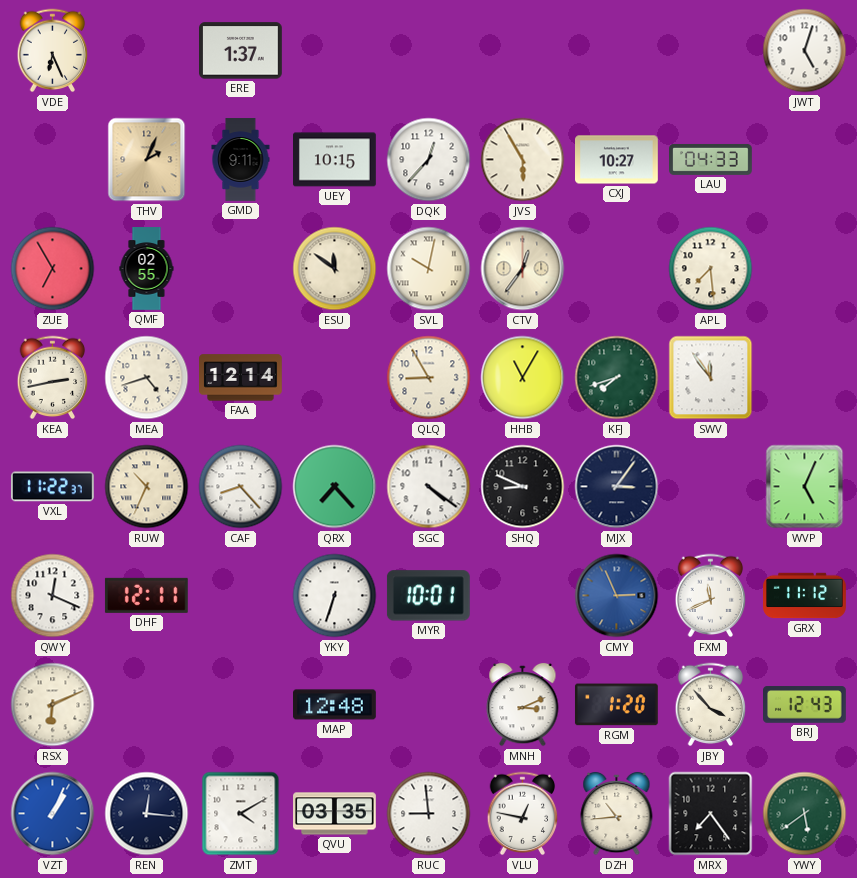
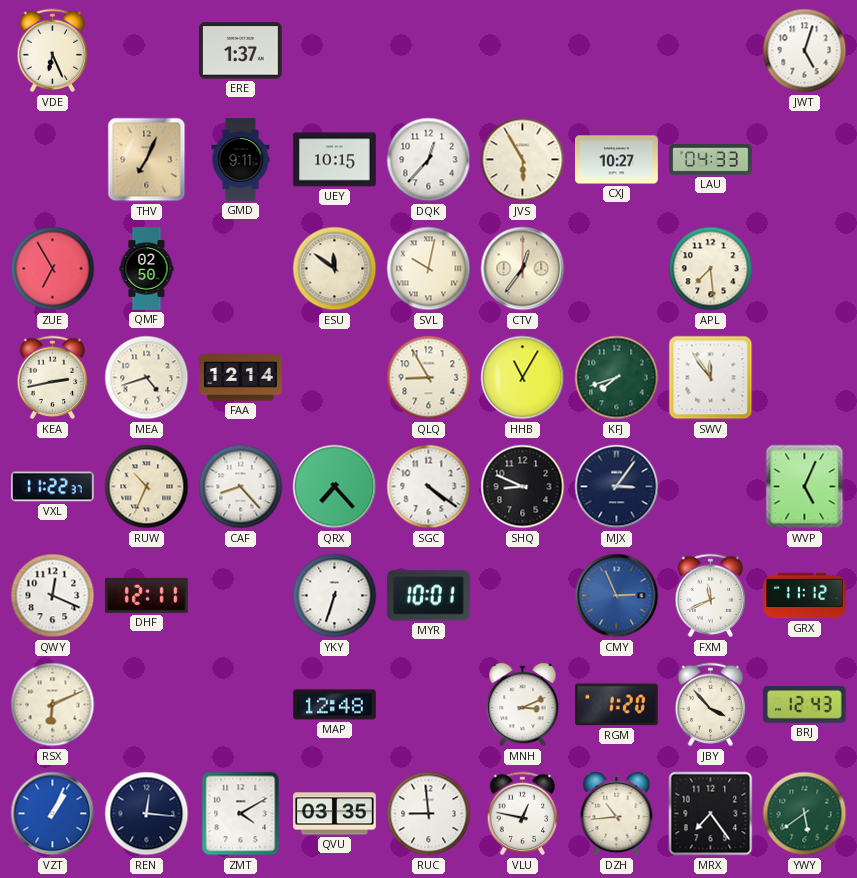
THV: 2:04 -> 7:04
QMF: 02:55 -> 02:50
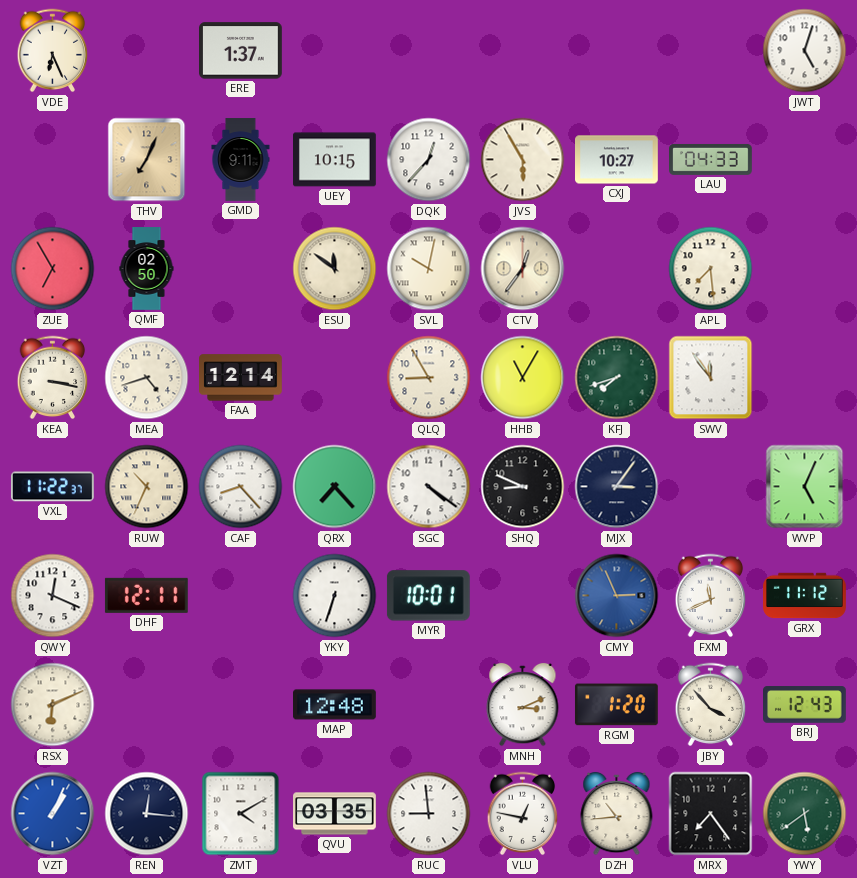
KEA: 2:43 -> 3:17
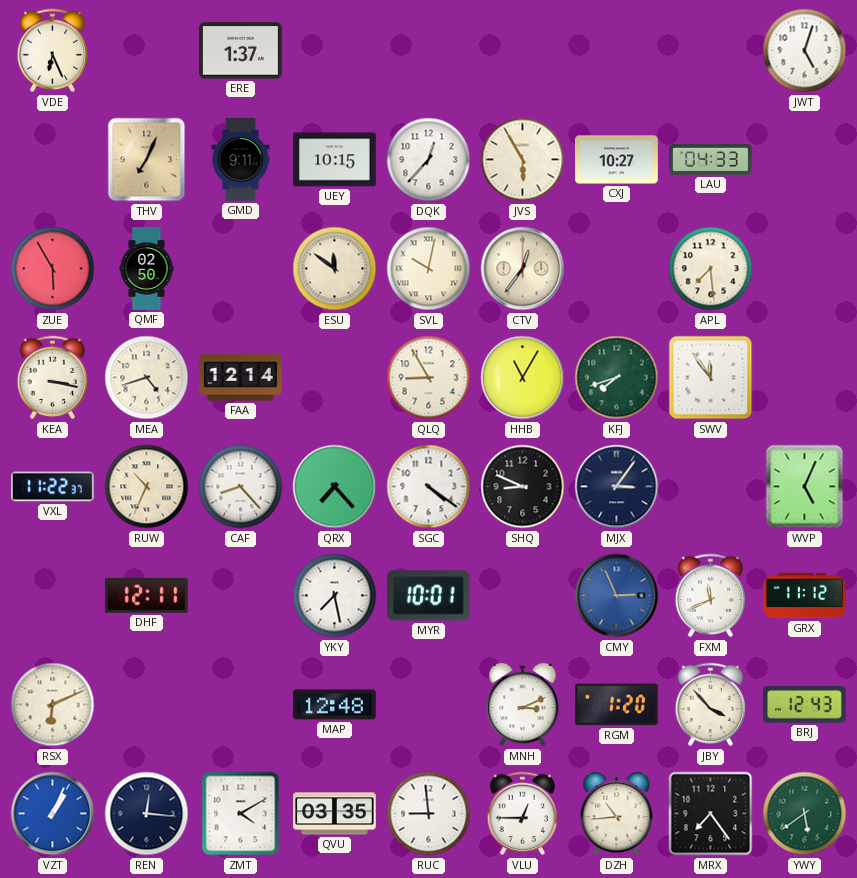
ZUE: 6:55 -> 5:55
QWY: 12:19 -> none
YKY: 6:33 -> 7:28
VLU: 12:47 -> 12:45
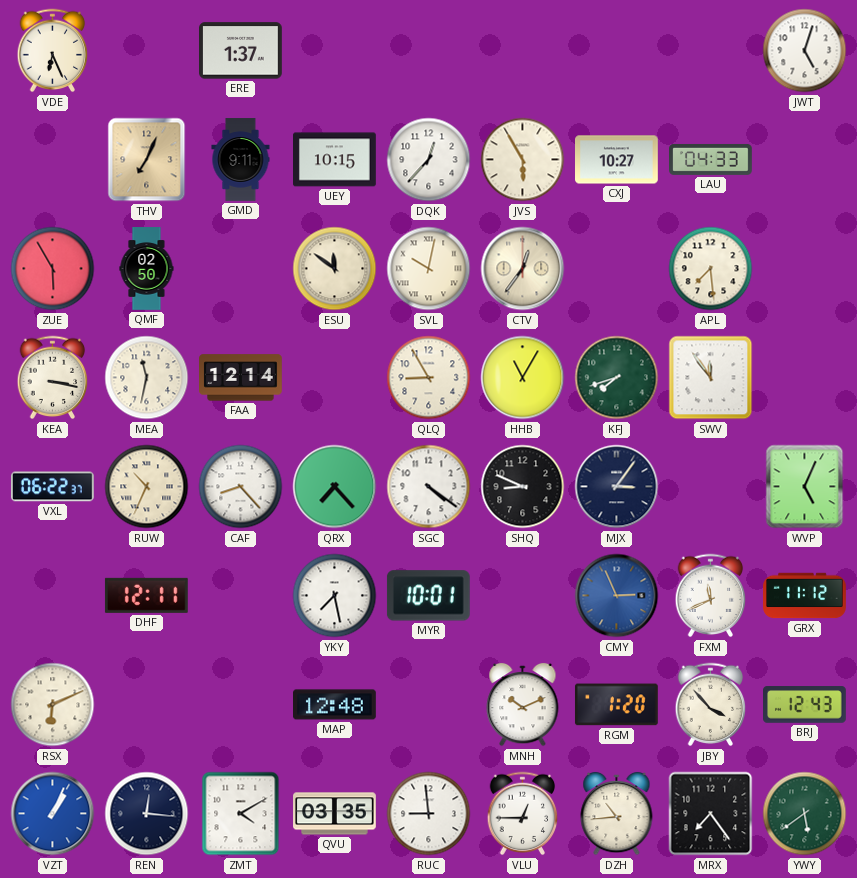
MEA: 4:42 -> 11:32
VXL: 11:22 -> 06:22
MNH: 3:11 -> 10:11
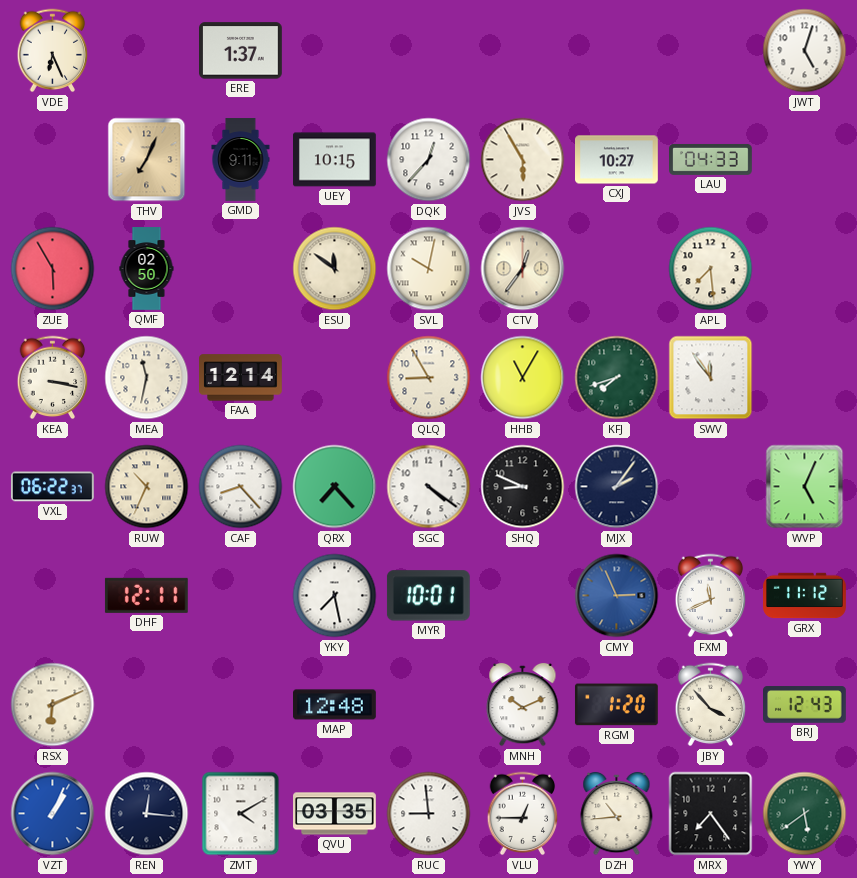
MJX: 3:06 -> 2:06
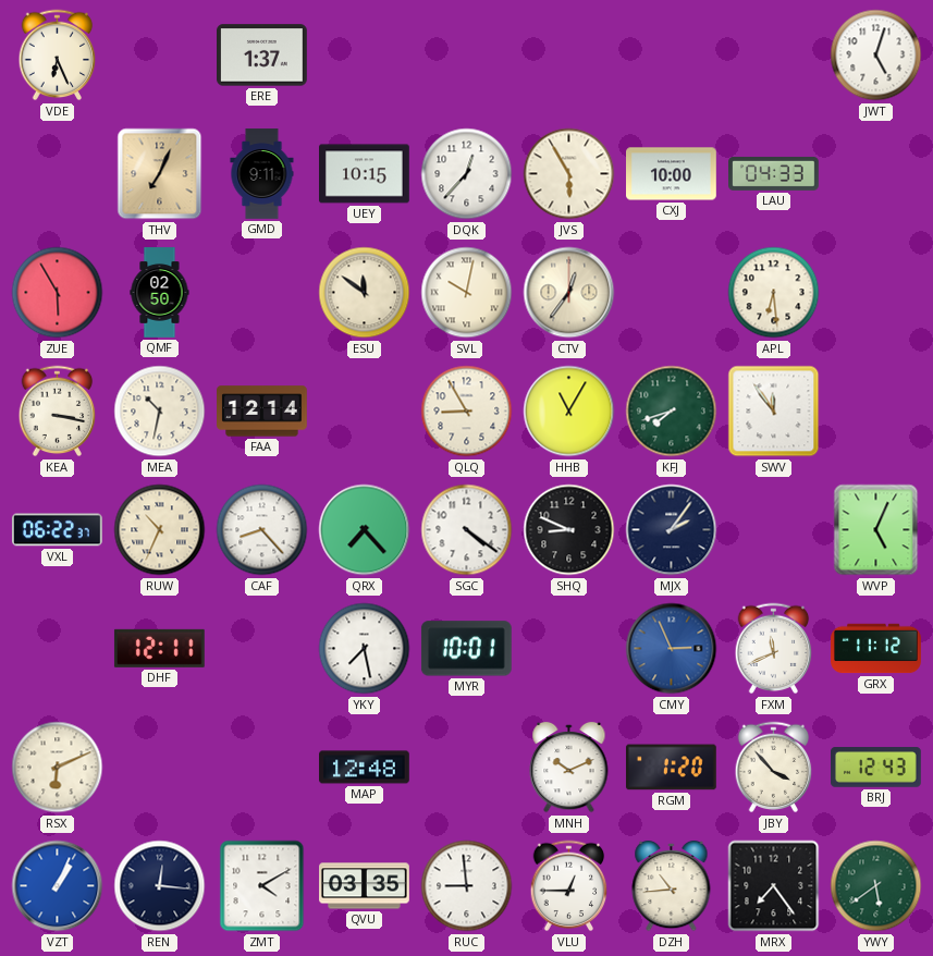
CXJ: 10:27 -> 10:00
APL: 7:29 -> 6:29
MEA: 11:32 -> 10:32
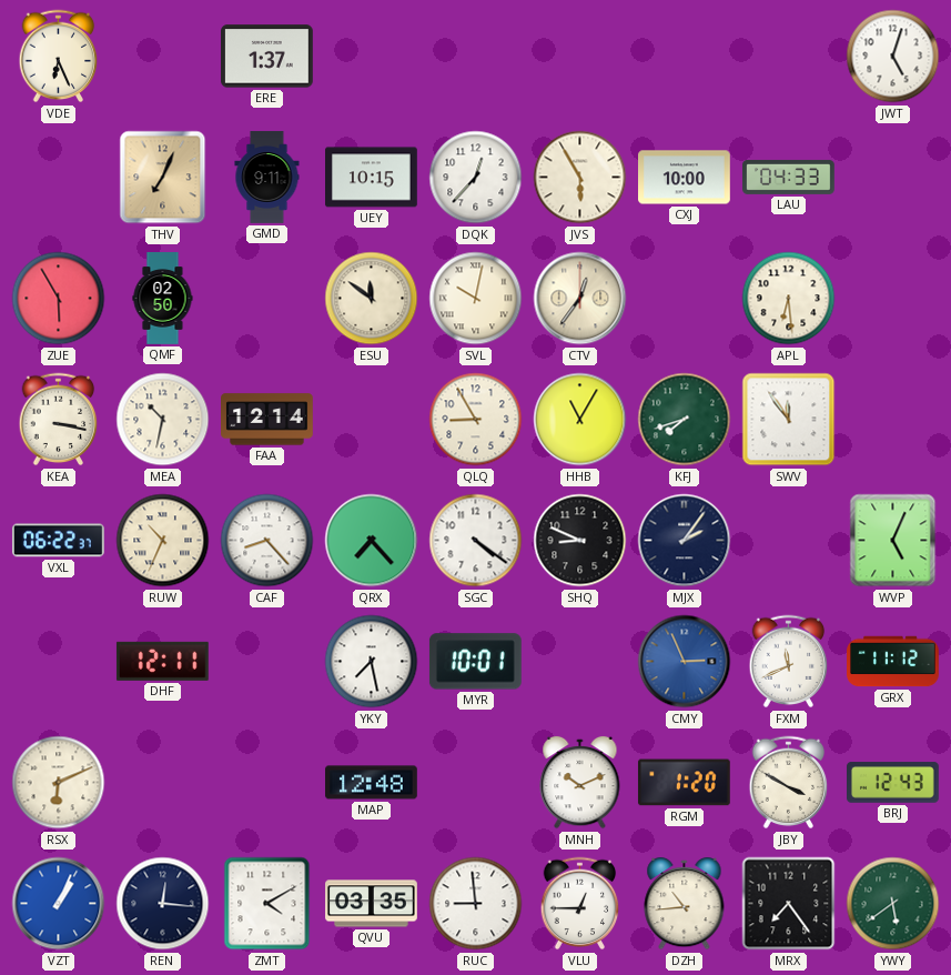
JBY: 3:53 -> 3:50
